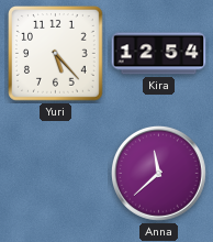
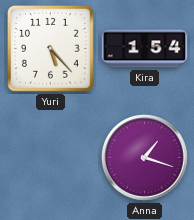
Kira: 12:54 -> 1:54
Anna: 11:38 -> 1:18
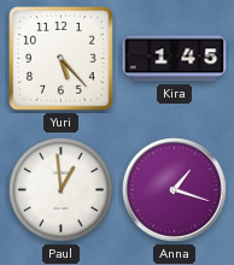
Kira: 1:54 -> 1:45
Paul: none -> 12:59
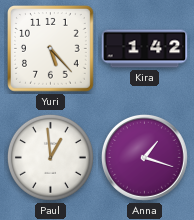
Kira: 1:45 -> 1:42
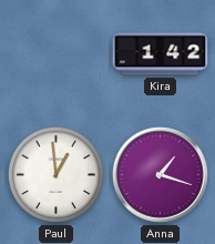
Yuri: 5:23 -> none
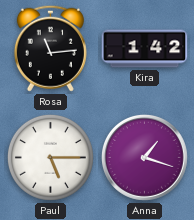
Rosa: none -> 11:14
Paul: 12:59 -> 5:15
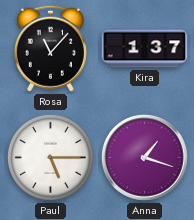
Rosa: 11:14 -> 11:07
Kira: 1:42 -> 1:37
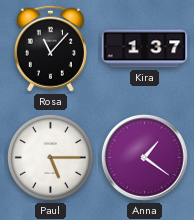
Anna: 1:18 -> 1:21
